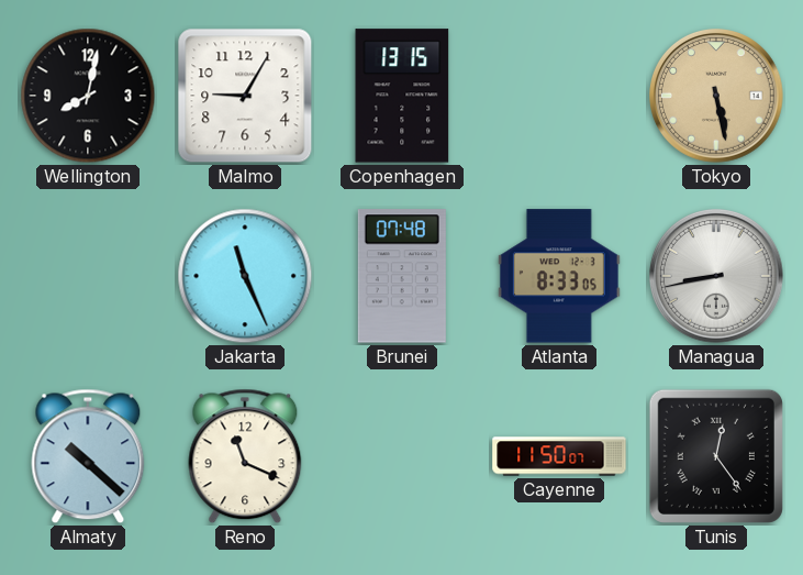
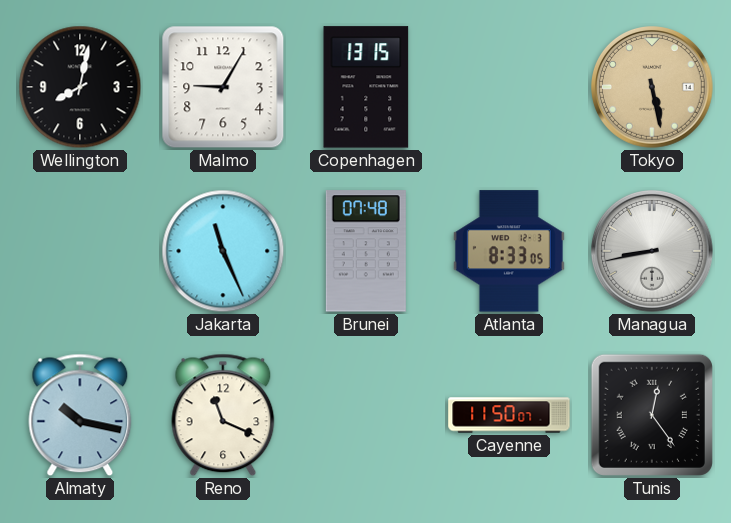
Almaty: 10:22 -> 10:17
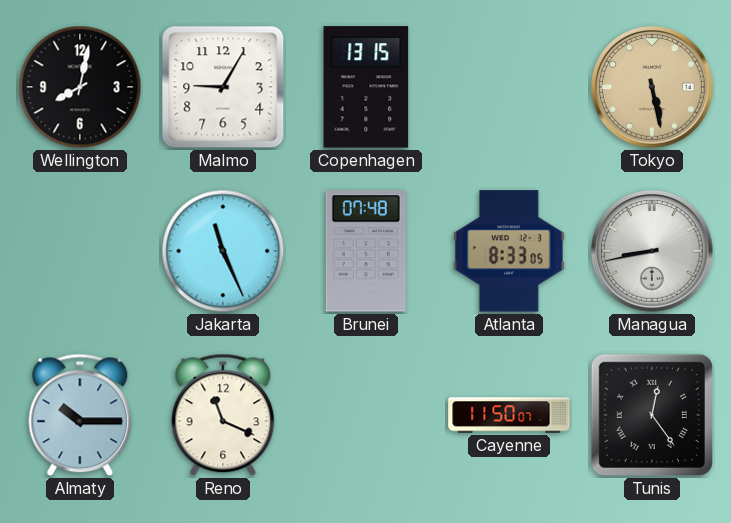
Almaty: 10:17 -> 10:15
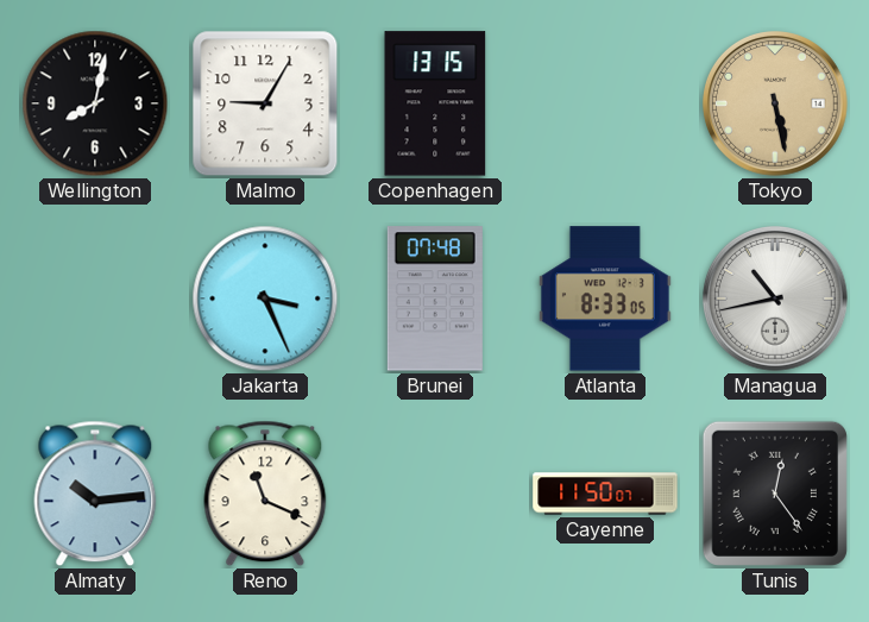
Jakarta: 11:26 -> 3:26
Managua: 8:43 -> 10:43
Almaty: 10:15 -> 10:14
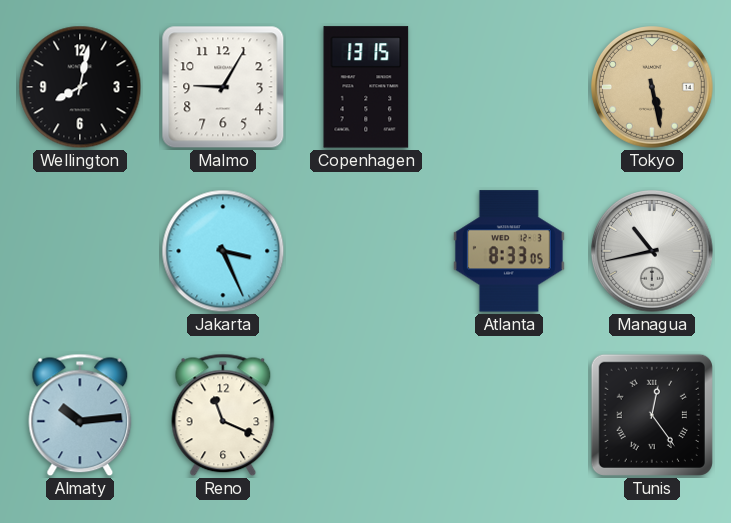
Brunei: 07:48 -> none
Cayenne: 11:50 -> none
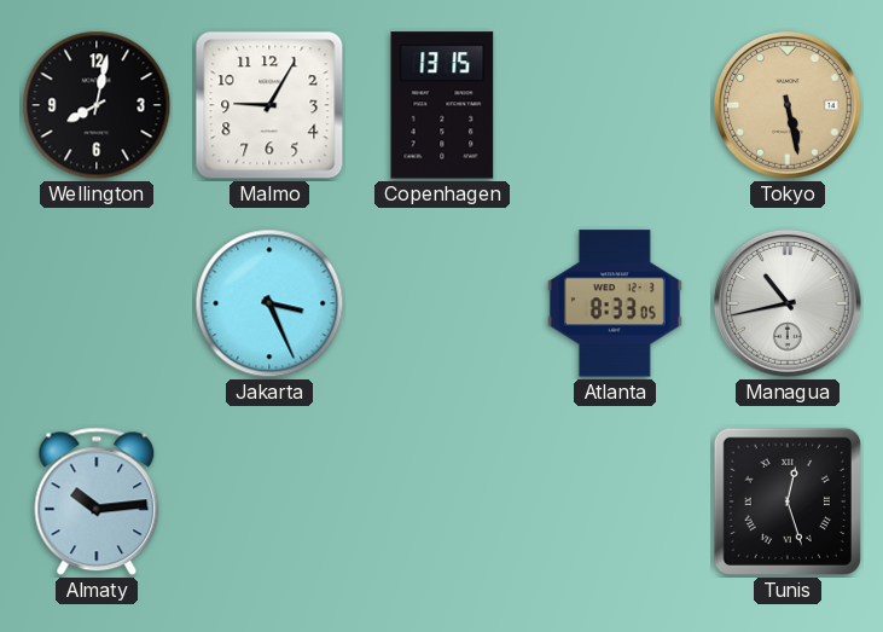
Reno: 11:19 -> none
Tunis: 12:24 -> 12:27
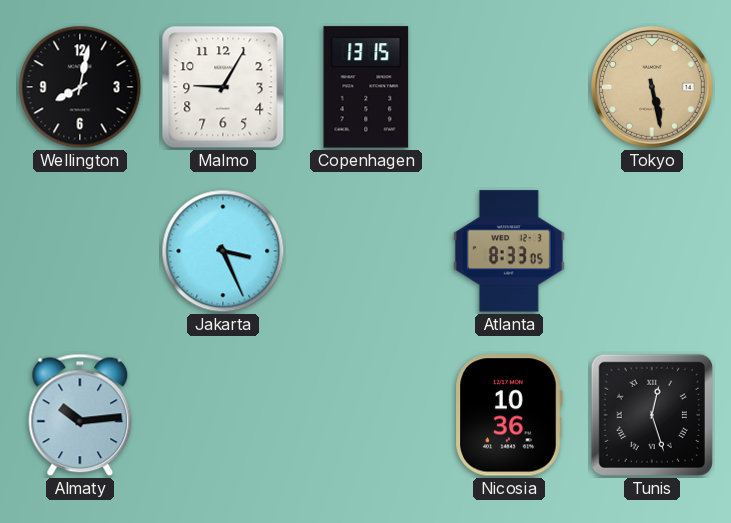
Managua: 10:43 -> none
Nicosia: none -> 10:36
